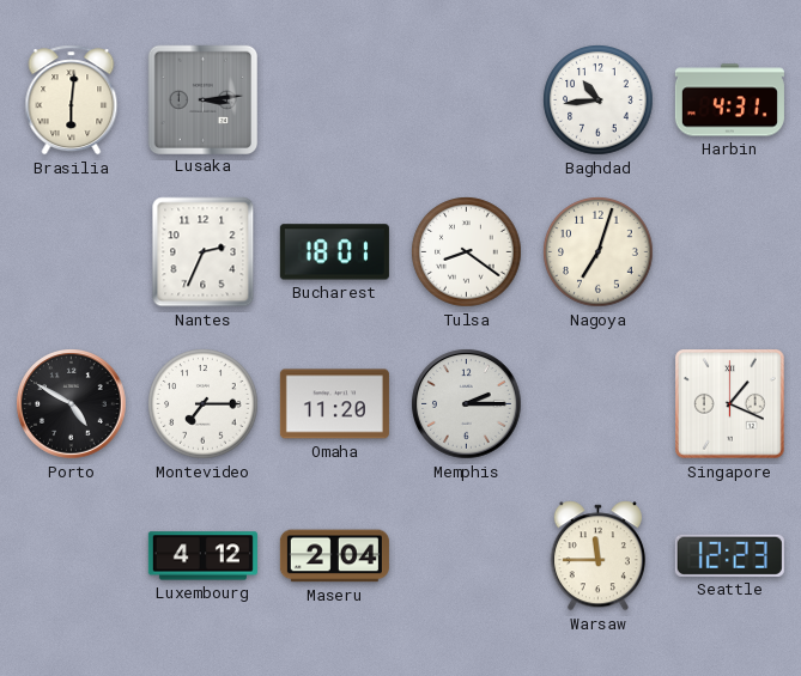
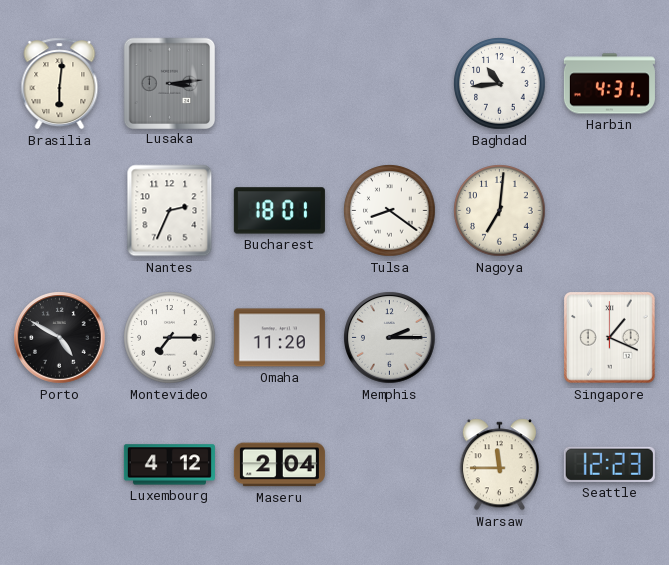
Nagoya: 7:03 -> 7:01
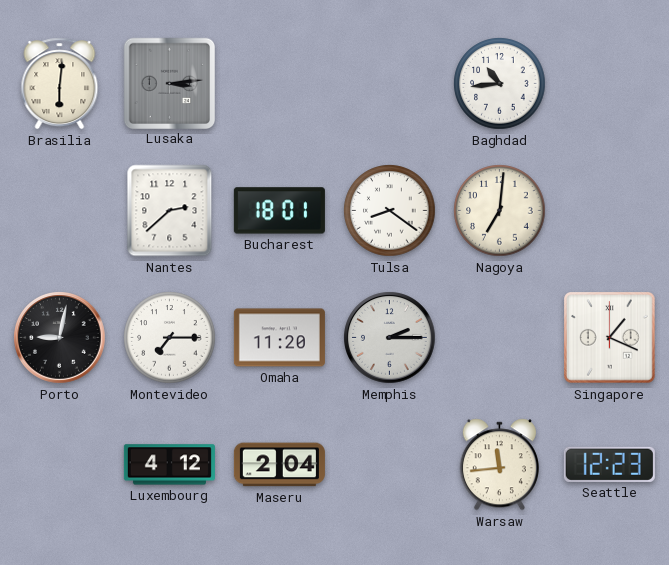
Harbin: 4:31 -> none
Nantes: 2:34 -> 2:38
Porto: 4:50 -> 9:02
Warsaw: 11:45 -> 11:44
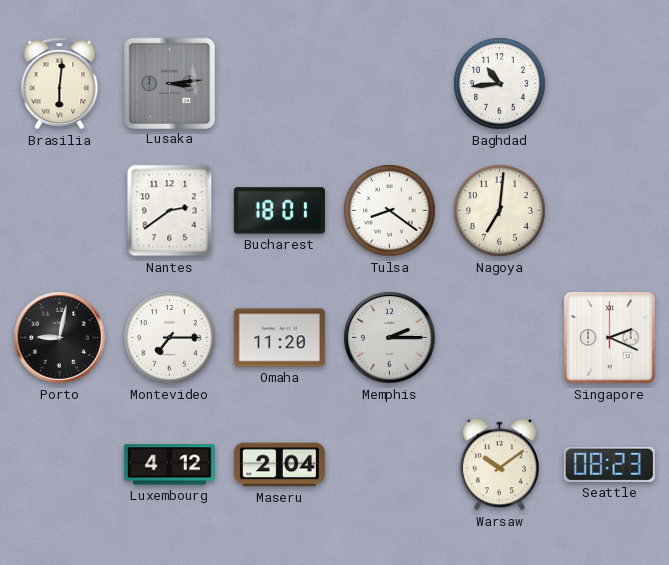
Nantes: 2:38 -> 2:39
Singapore: 1:19 -> 2:19
Warsaw: 11:44 -> 10:09
Seattle: 12:23 -> 08:23
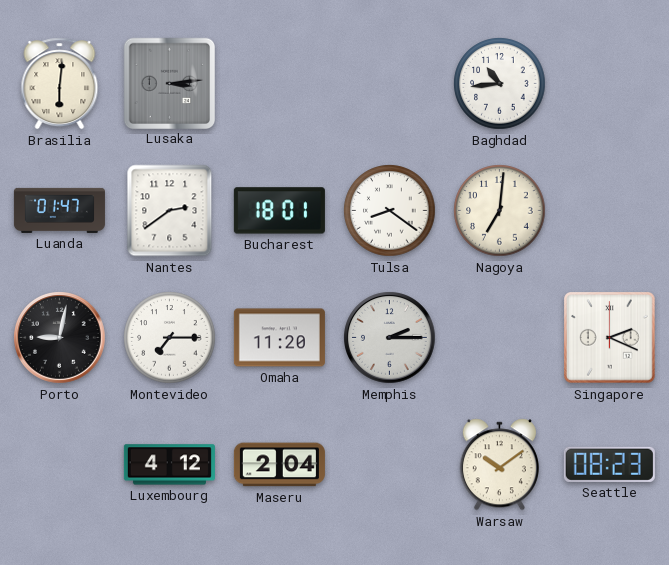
Luanda: none -> 01:47
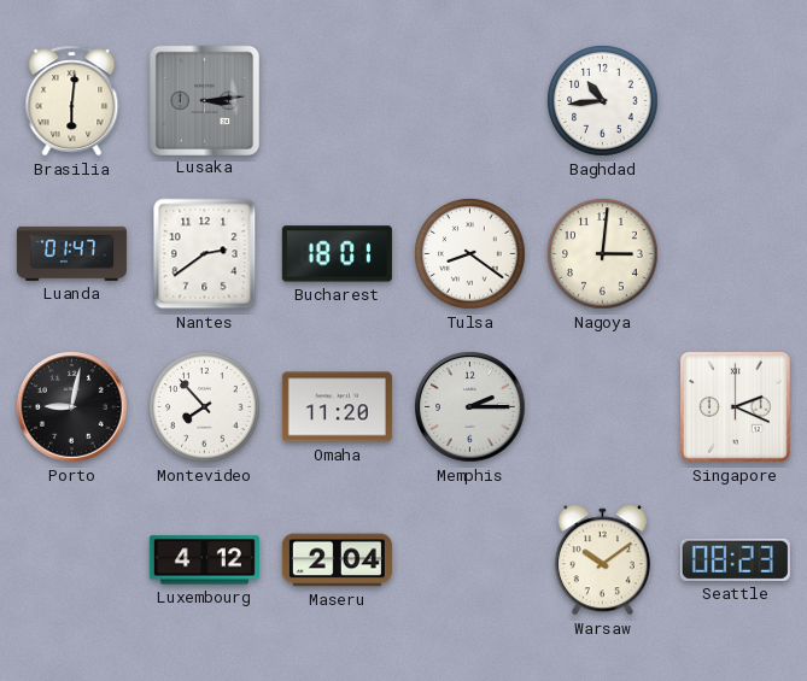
Nagoya: 7:01 -> 3:01
Montevideo: 7:15 -> 7:53
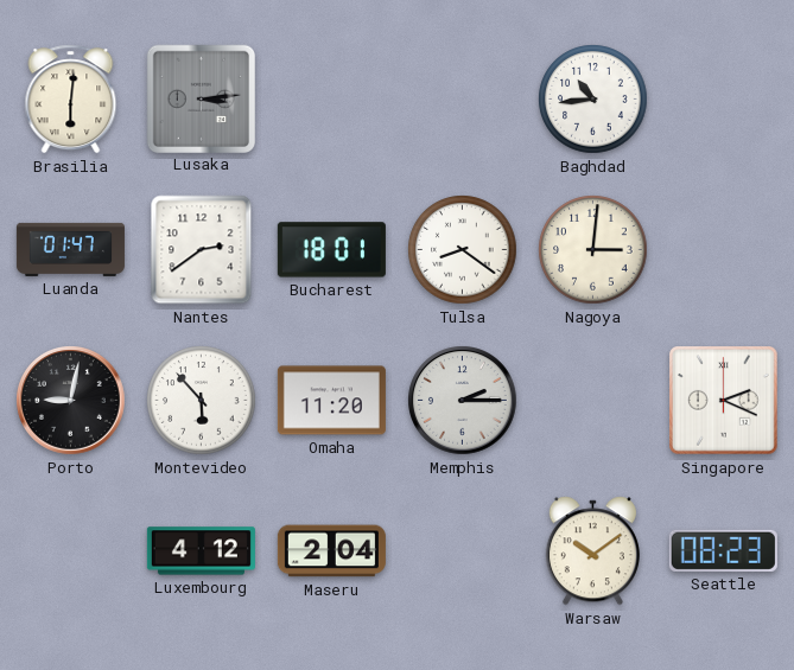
Montevideo: 7:53 -> 5:53
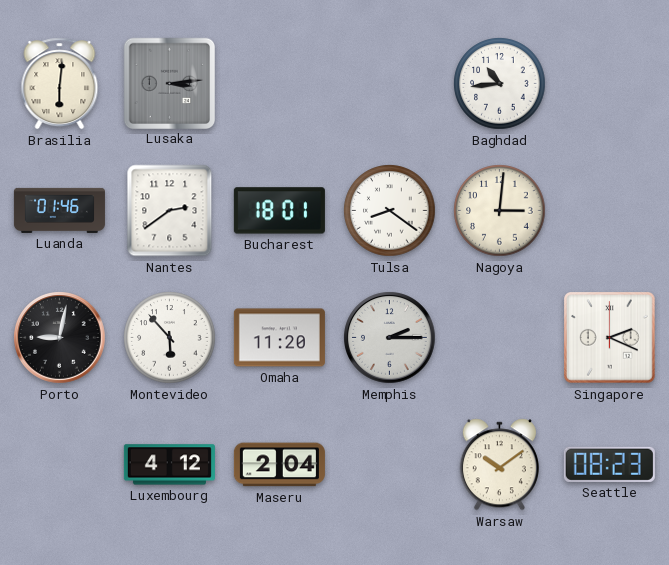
Luanda: 01:47 -> 01:46
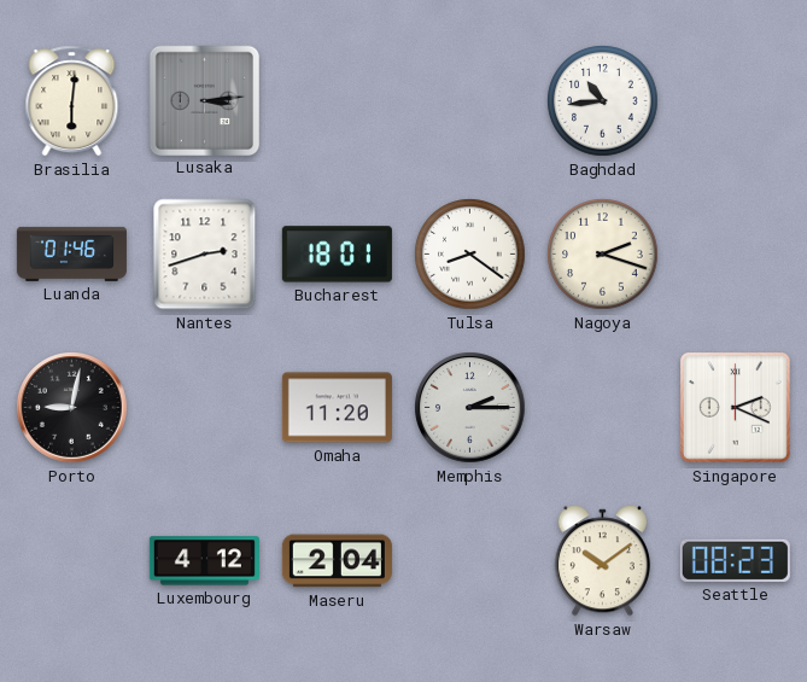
Nantes: 2:39 -> 2:42
Nagoya: 3:01 -> 2:18
Montevideo: 5:53 -> none
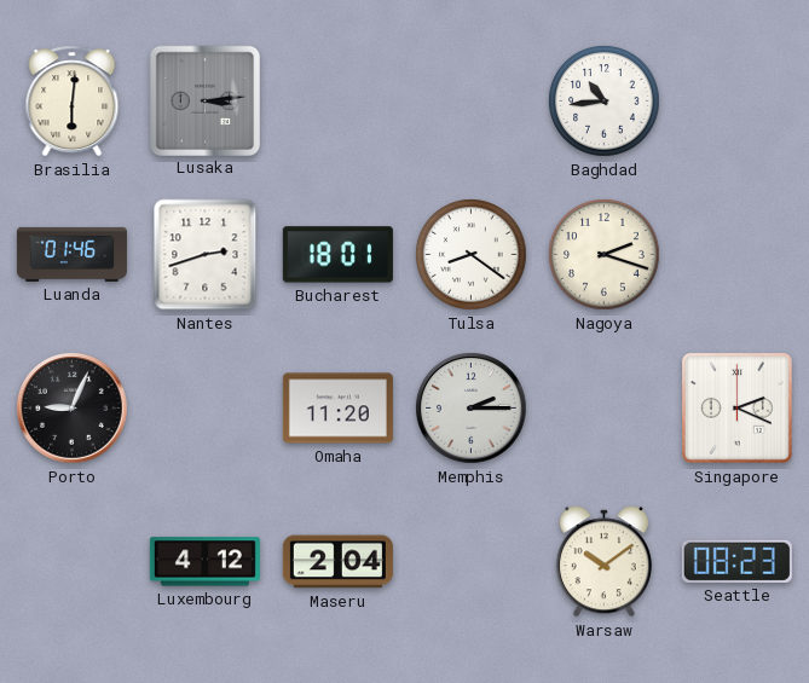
Porto: 9:02 -> 9:04
